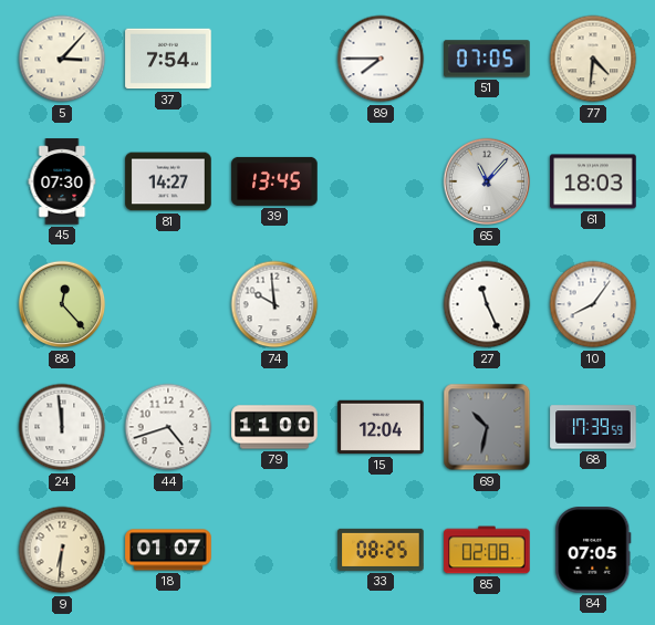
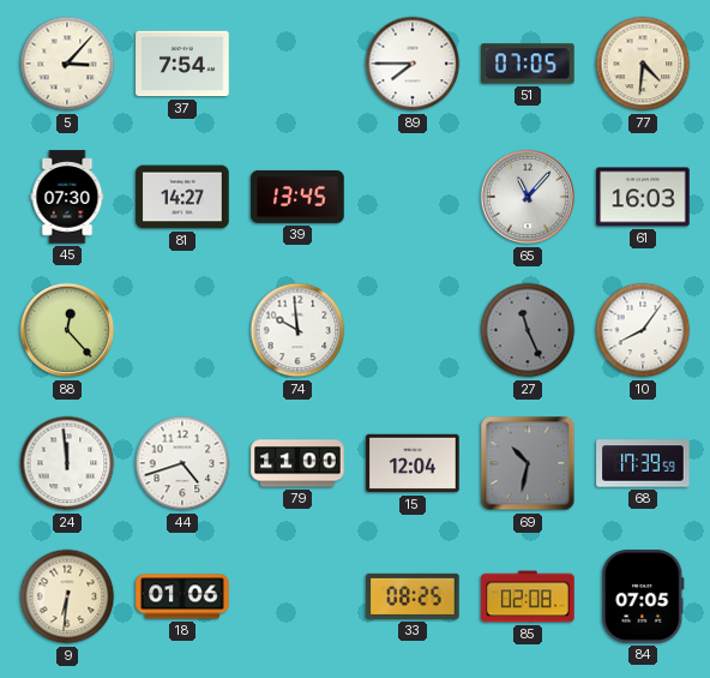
61: 18:03 -> 16:03
27 dial: white -> grey
18: 01:07 -> 01:06
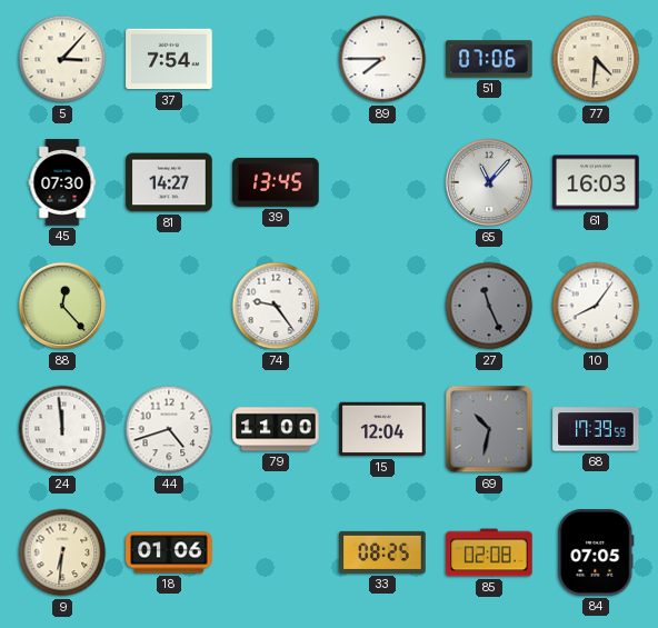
51: 07:05 -> 07:06
74: 9:59 -> 9:24
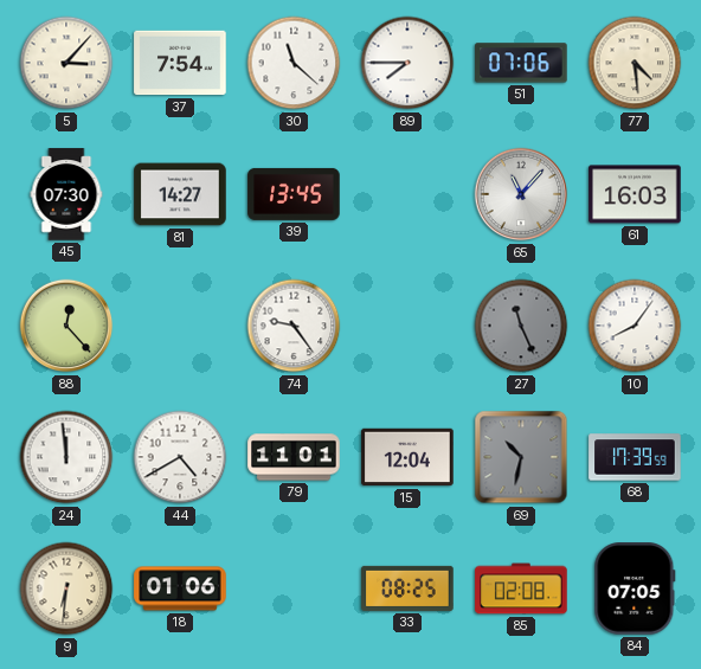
30: none -> 11:22
77: 4:31 -> 4:29
44: 4:42 -> 4:40
79: 11:00 -> 11:01
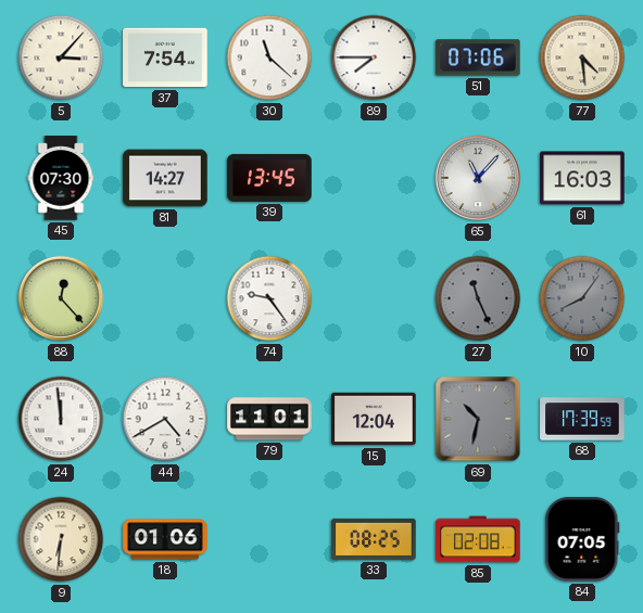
10 dial: white -> grey
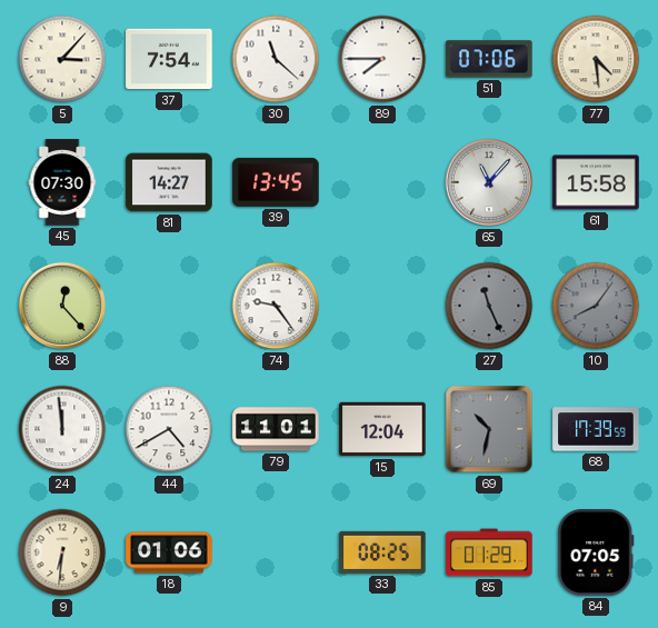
61: 16:03 -> 15:58
85: 02:08 -> 01:29
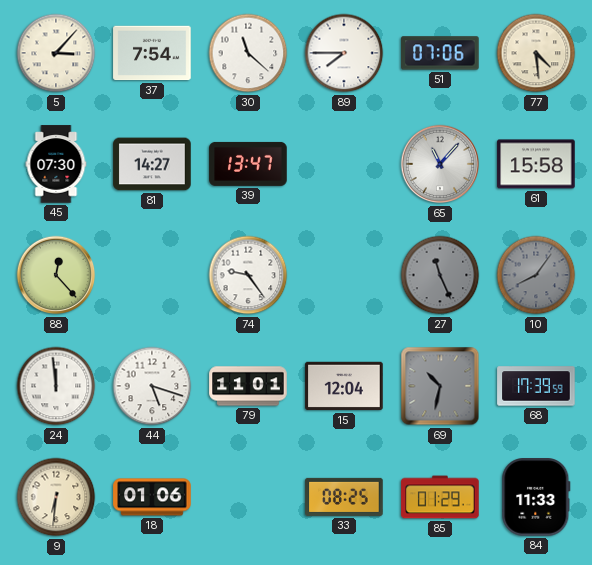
39: 13:45 -> 13:47
44: 4:40 -> 5:18
84: 07:05 -> 11:33
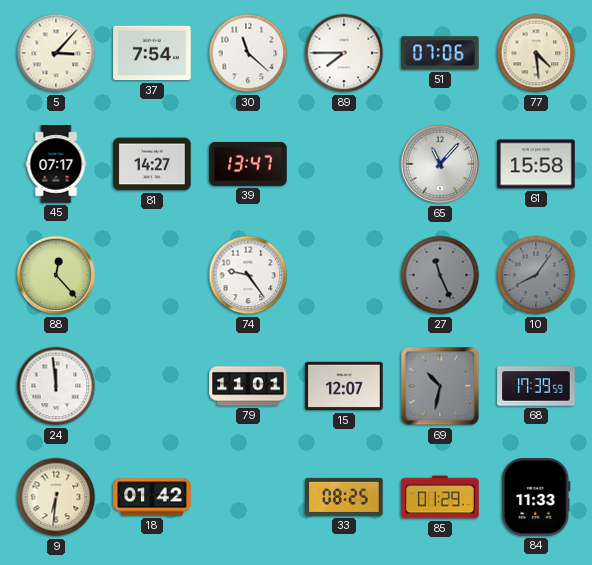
45: 07:30 -> 07:17
44: 5:18 -> none
15: 12:04 -> 12:07
18: 01:06 -> 01:42
